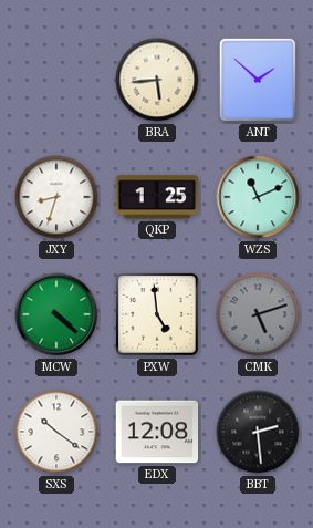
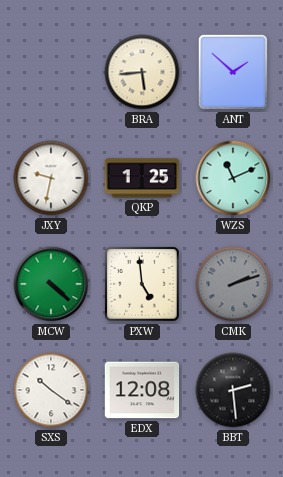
JXY: 8:33 -> 9:32
CMK: 5:12 -> 2:12
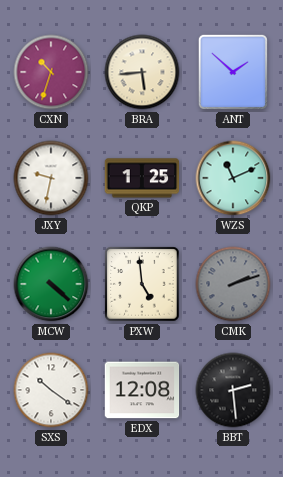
CXN: none -> 10:33
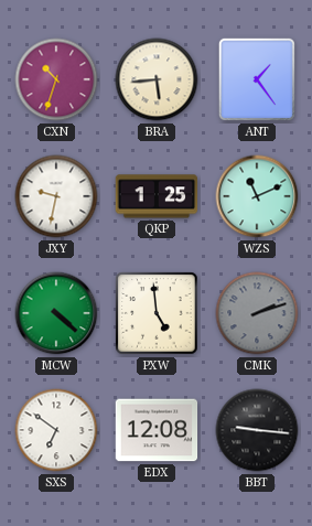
ANT: 1:52 -> 1:24
SXS: 10:21 -> 6:51
BBT: 2:29 -> 9:16
